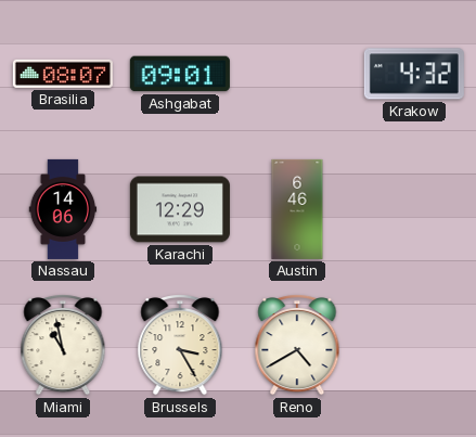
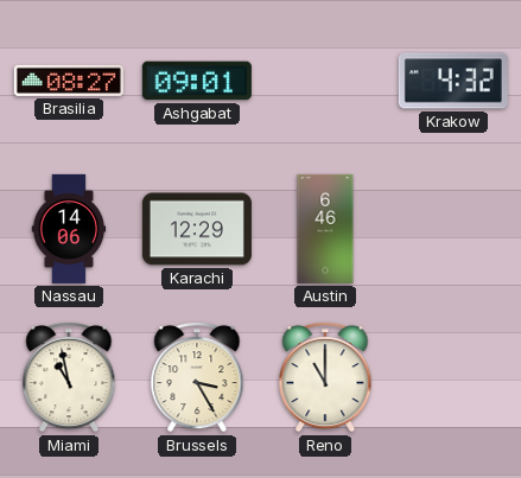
Brasilia: 08:07 -> 08:27
Reno: 4:40 -> 11:00
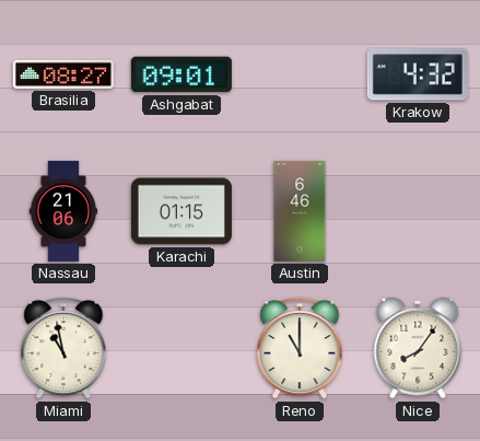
Nassau: 14:06 -> 21:06
Karachi: 12:29 -> 01:15
Brussels: 3:25 -> none
Nice: none -> 8:06
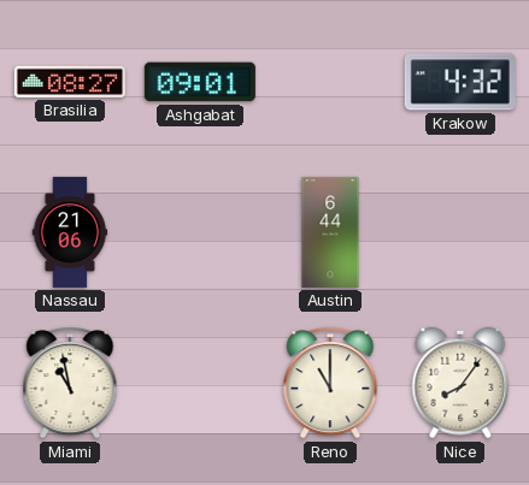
Karachi: 01:15 -> none
Austin: 6:46 -> 6:44
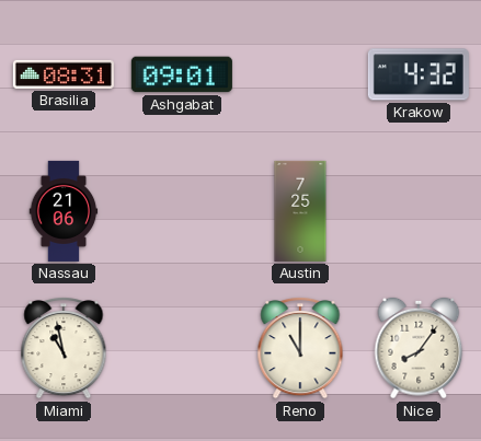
Brasilia: 08:27 -> 08:31
Austin: 6:44 -> 7:25
